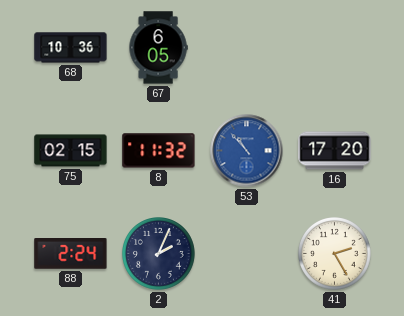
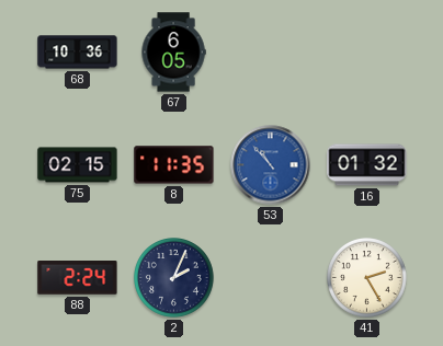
8: 11:32 -> 11:35
16: 17:20 -> 01:32
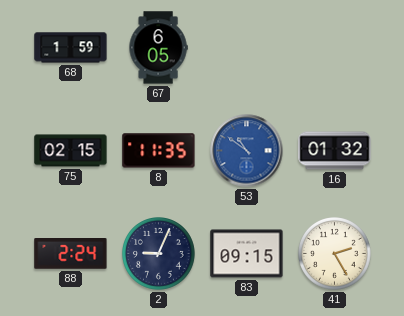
68: 10:36 -> 1:59
53: 10:53 -> 10:51
2: 2:04 -> 9:04
83: none -> 09:15
